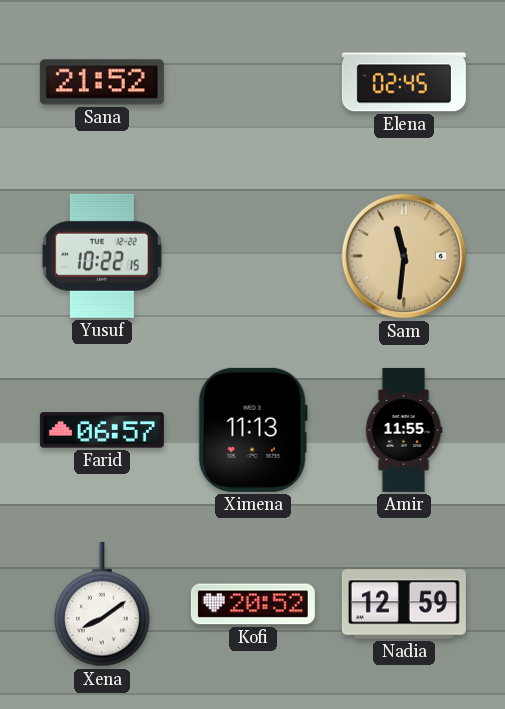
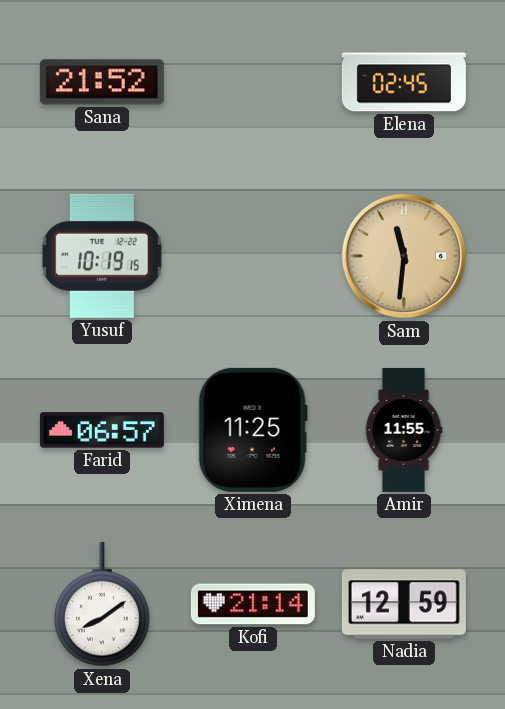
Yusuf: 10:22 -> 10:19
Ximena: 11:13 -> 11:25
Kofi: 20:52 -> 21:14
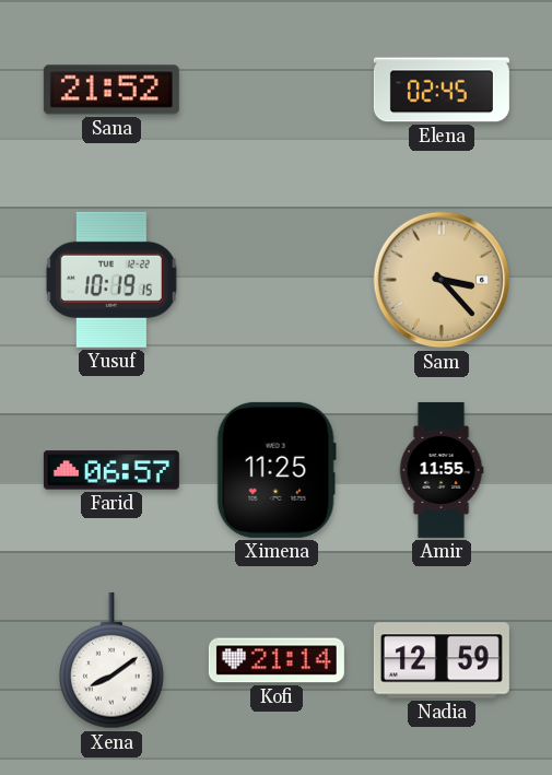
Sam: 11:31 -> 3:23
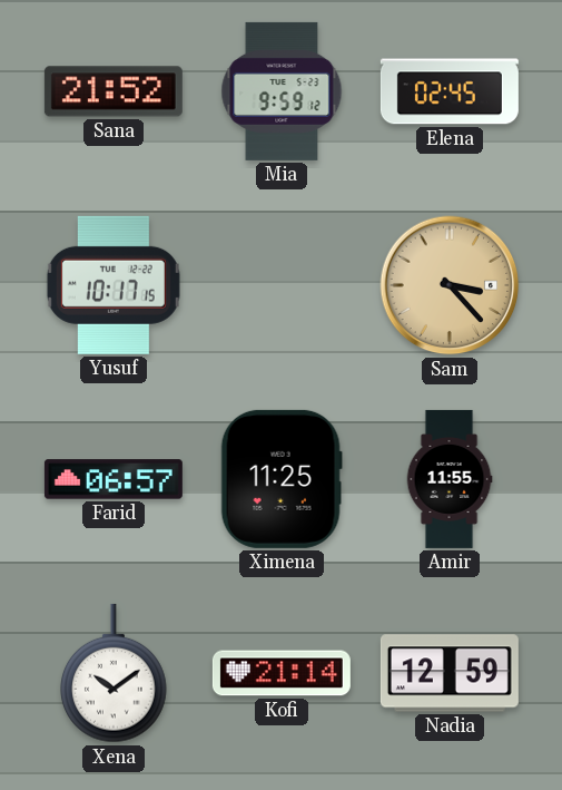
Mia: none -> 9:59
Yusuf: 10:19 -> 10:17
Xena: 8:09 -> 10:09
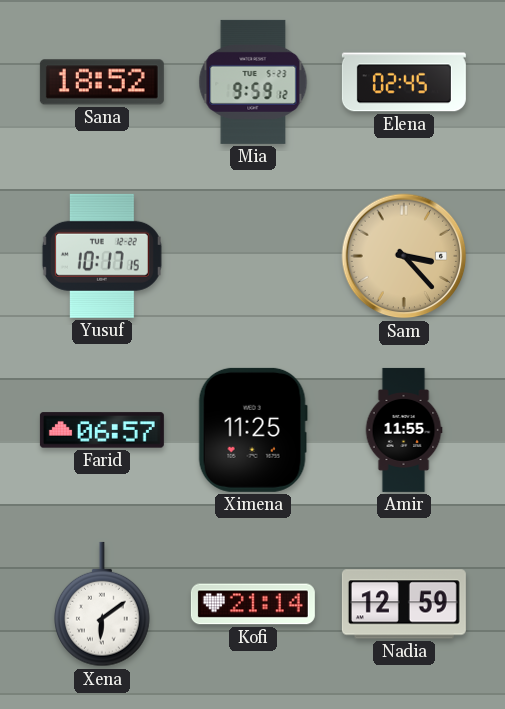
Sana: 21:52 -> 18:52
Xena: 10:09 -> 6:09
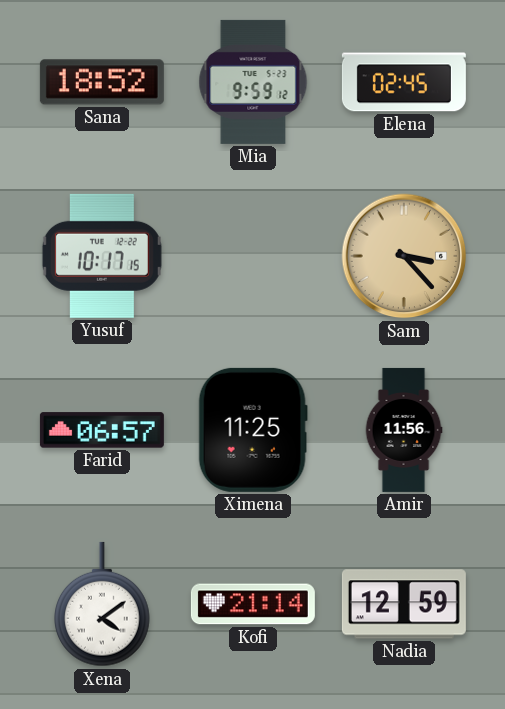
Amir: 11:55 -> 11:56
Xena: 6:09 -> 4:09
